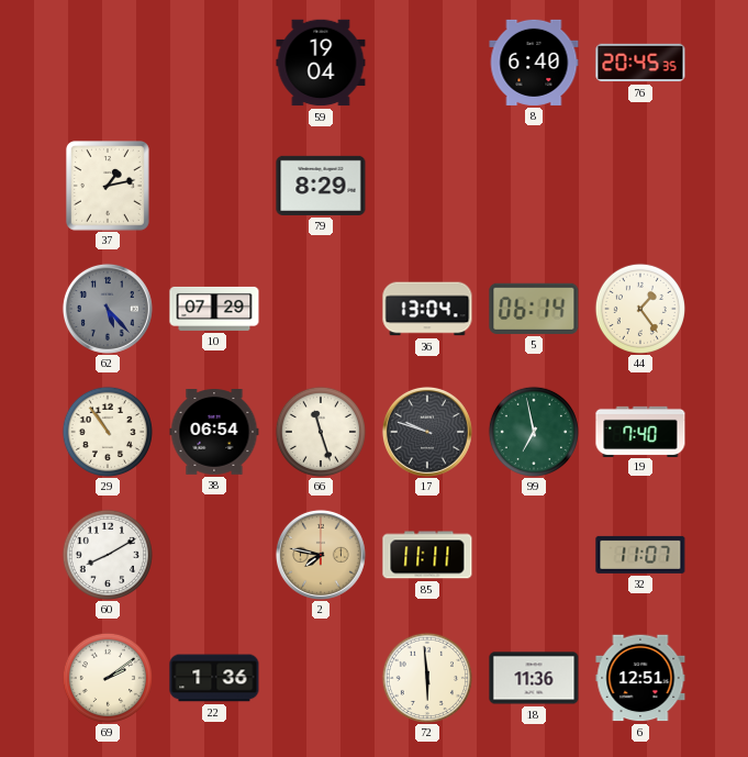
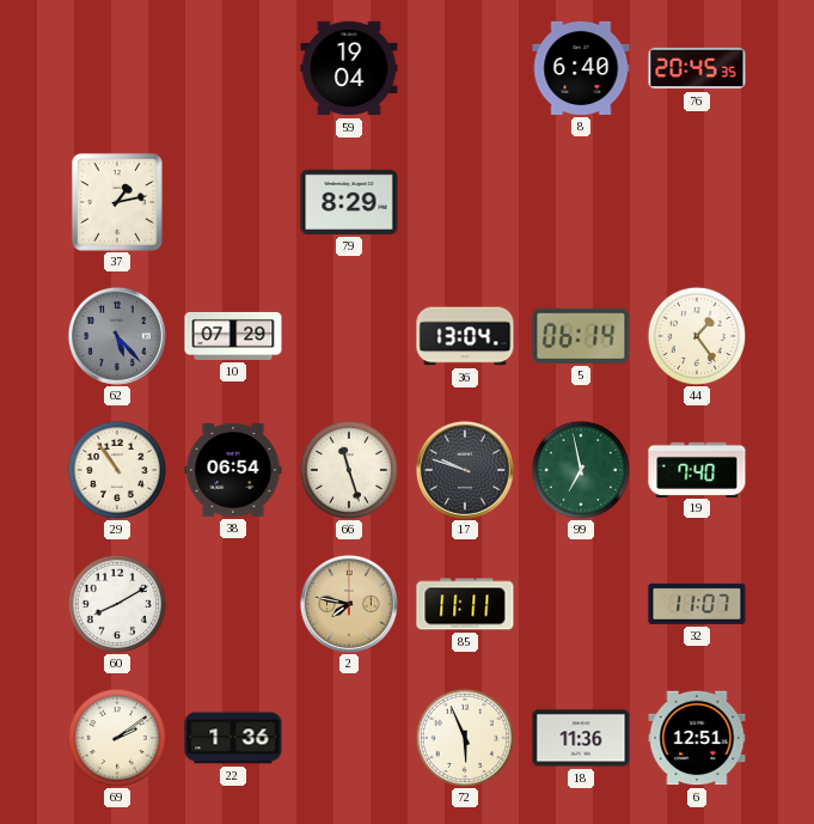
72: 5:59 -> 5:56
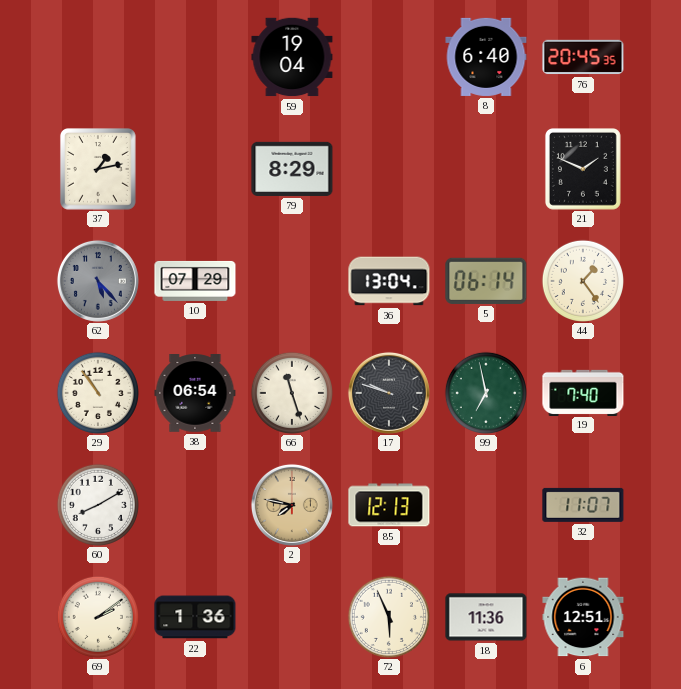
21: none -> 1:49
85: 11:11 -> 12:13
